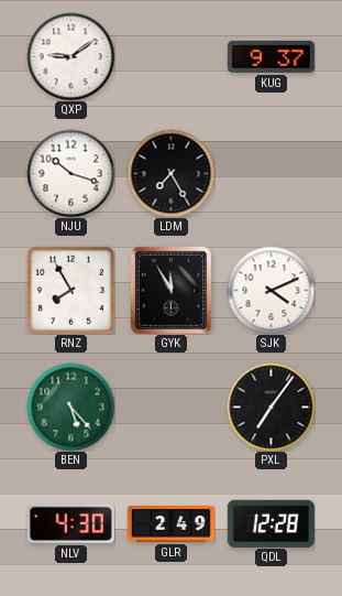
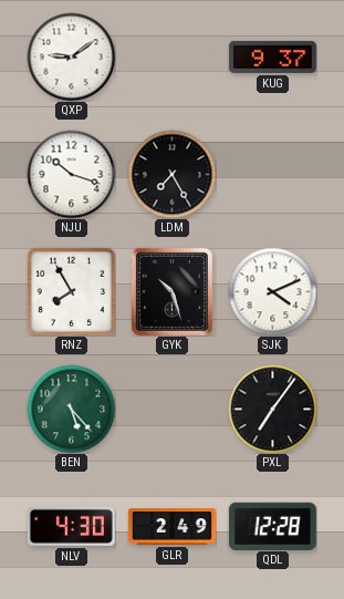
GYK: 11:55 -> 10:27
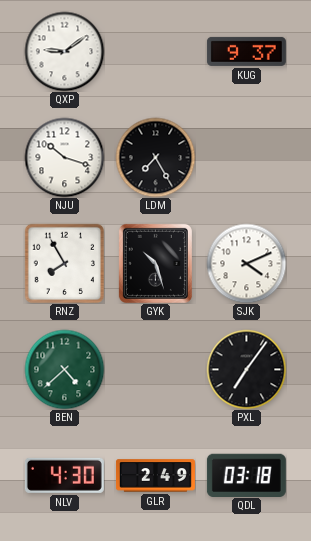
BEN: 5:23 -> 4:38
QDL: 12:28 -> 03:18
